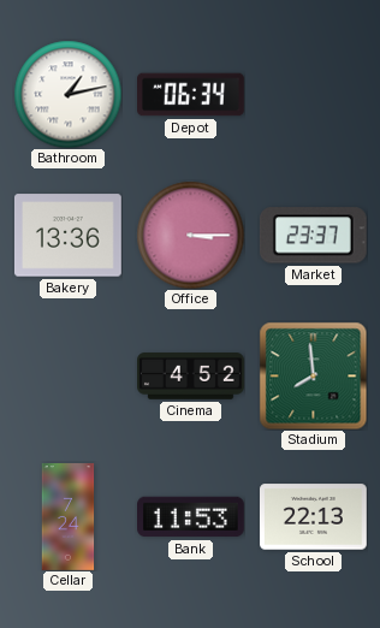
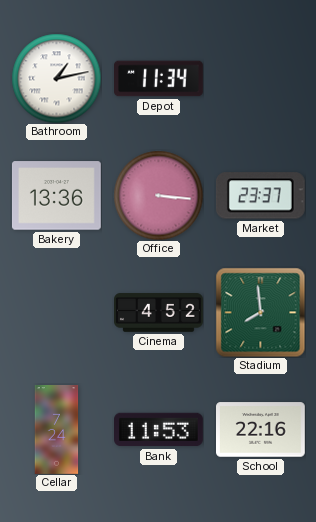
Depot: 06:34 -> 11:34
Office: 3:15 -> 3:16
School: 22:13 -> 22:16
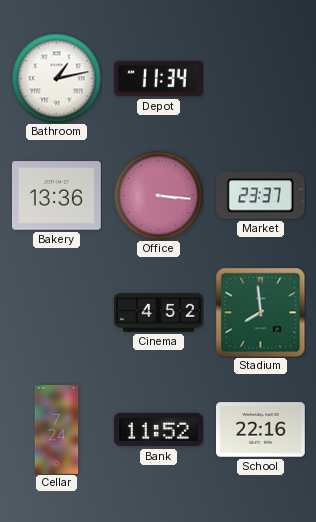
Bank: 11:53 -> 11:52
